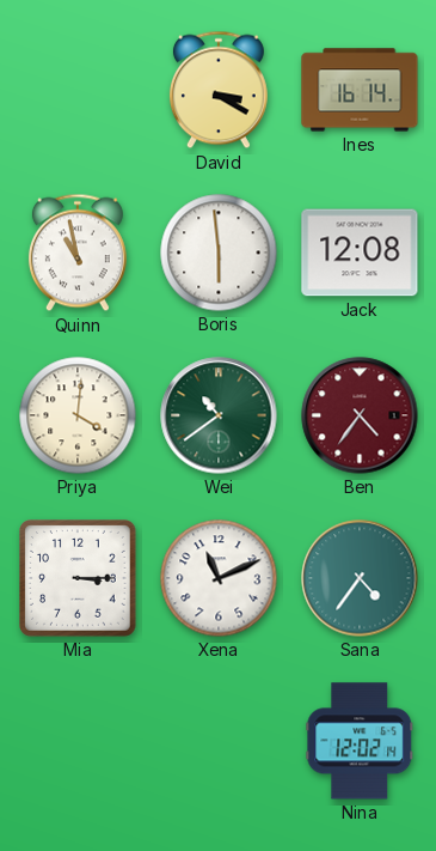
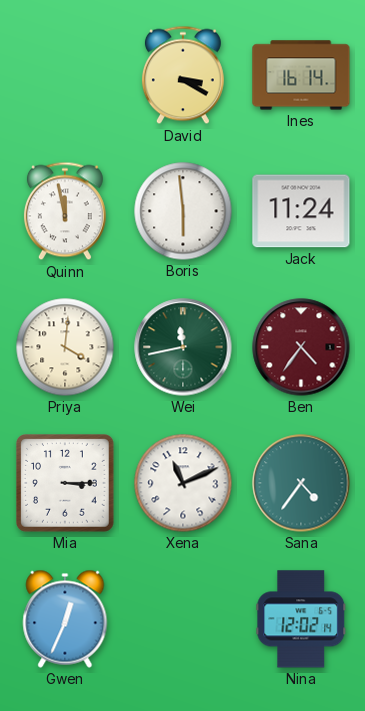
Quinn: 10:58 -> 11:58
Jack: 12:08 -> 11:24
Wei: 10:39 -> 11:43
Gwen: none -> 12:34
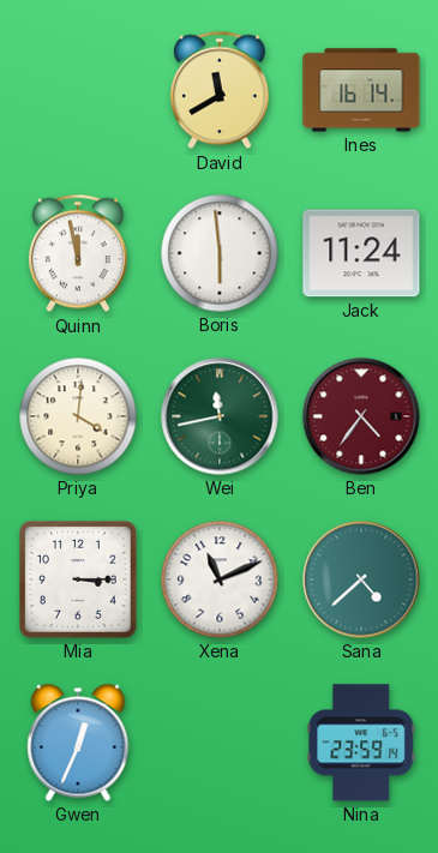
David: 3:20 -> 11:40
Sana: 4:36 -> 4:38
Nina: 12:02 -> 23:59
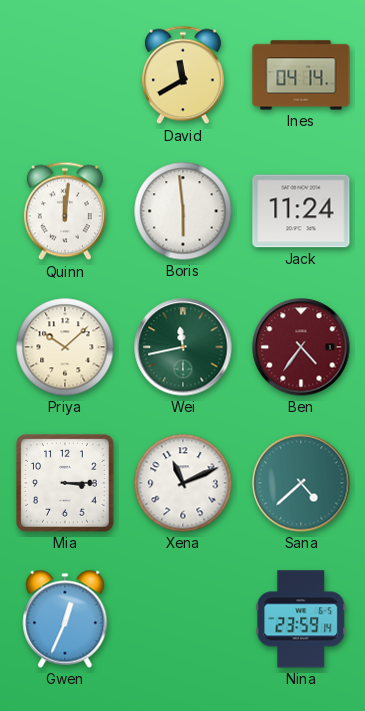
Ines: 16:14 -> 04:14
Quinn: 11:58 -> 12:01
Priya: 4:01 -> 10:08
